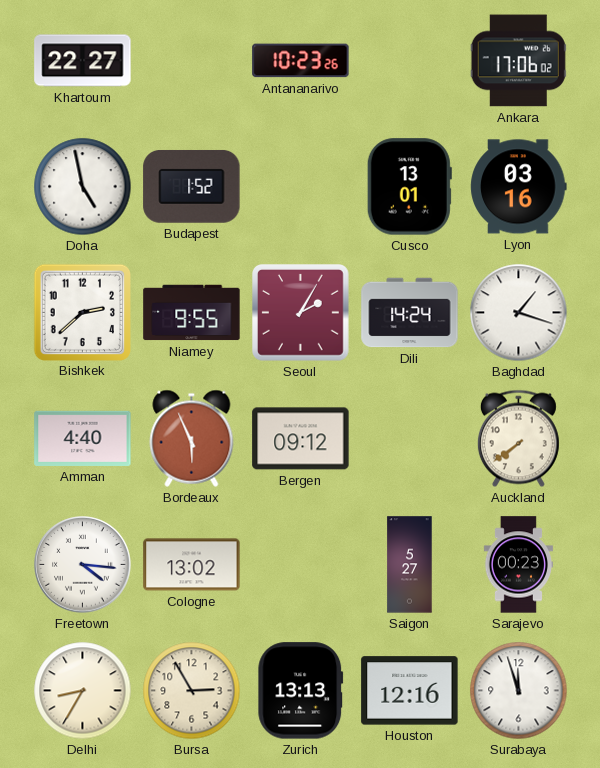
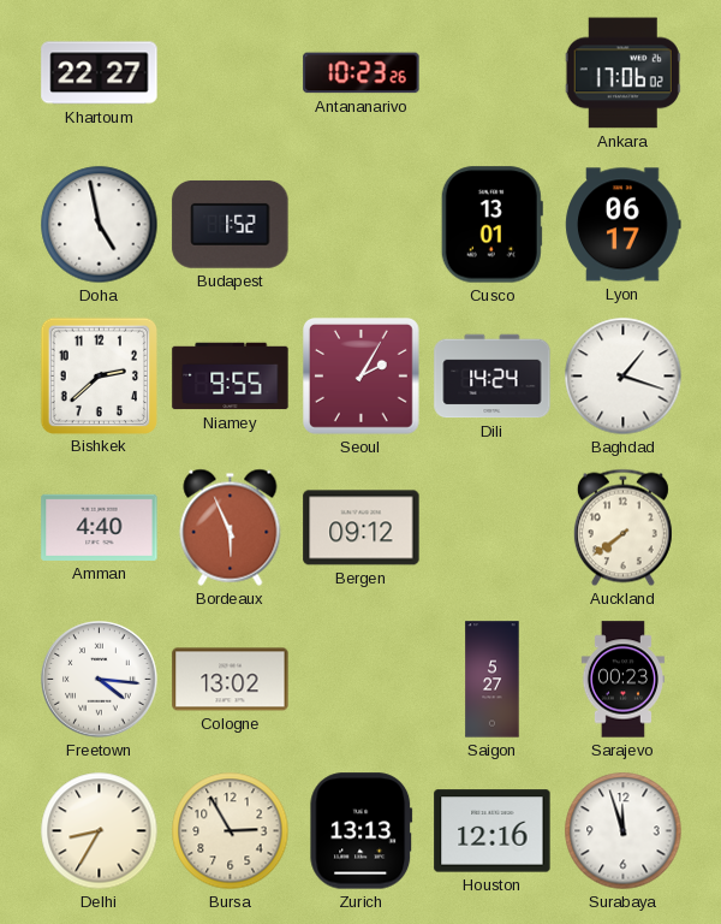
Lyon: 03:16 -> 06:17
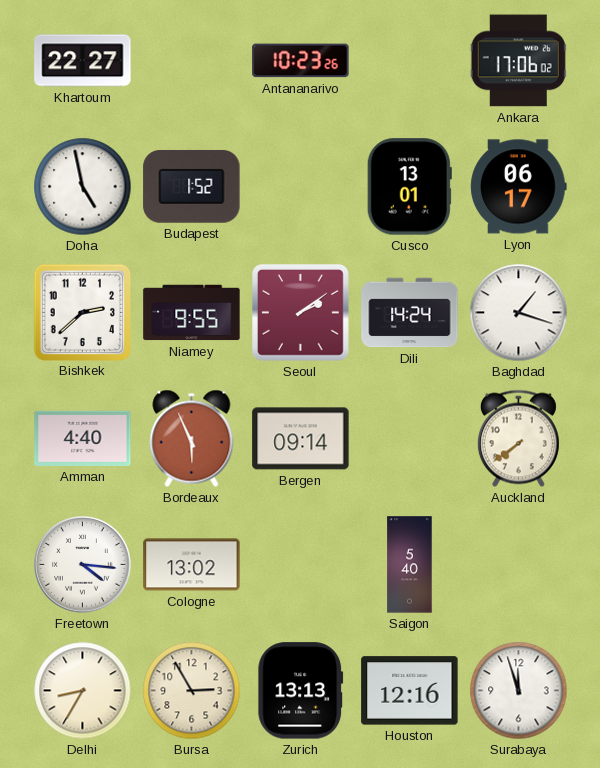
Seoul: 2:05 -> 2:09
Bergen: 09:12 -> 09:14
Saigon: 5:27 -> 5:40
Sarajevo: 00:23 -> none
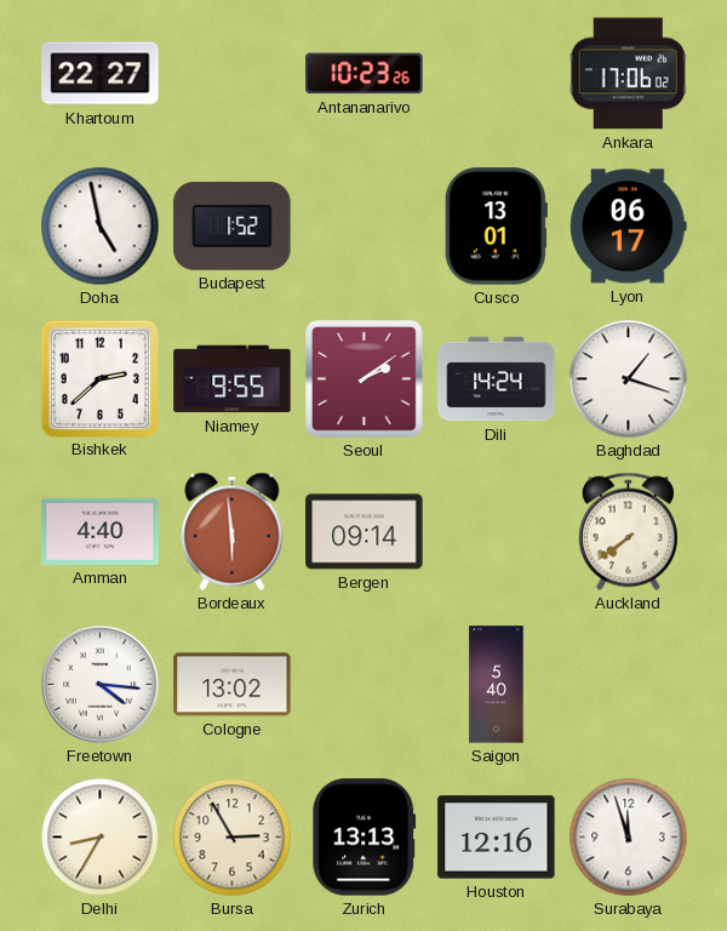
Bordeaux: 5:56 -> 5:59
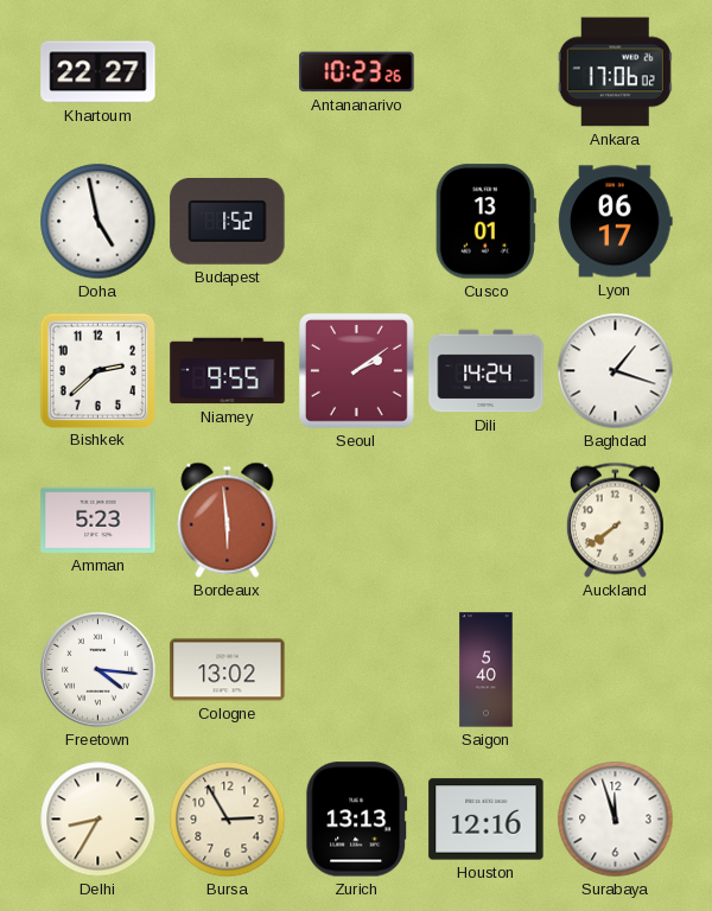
Amman: 4:40 -> 5:23
Bergen: 09:14 -> none
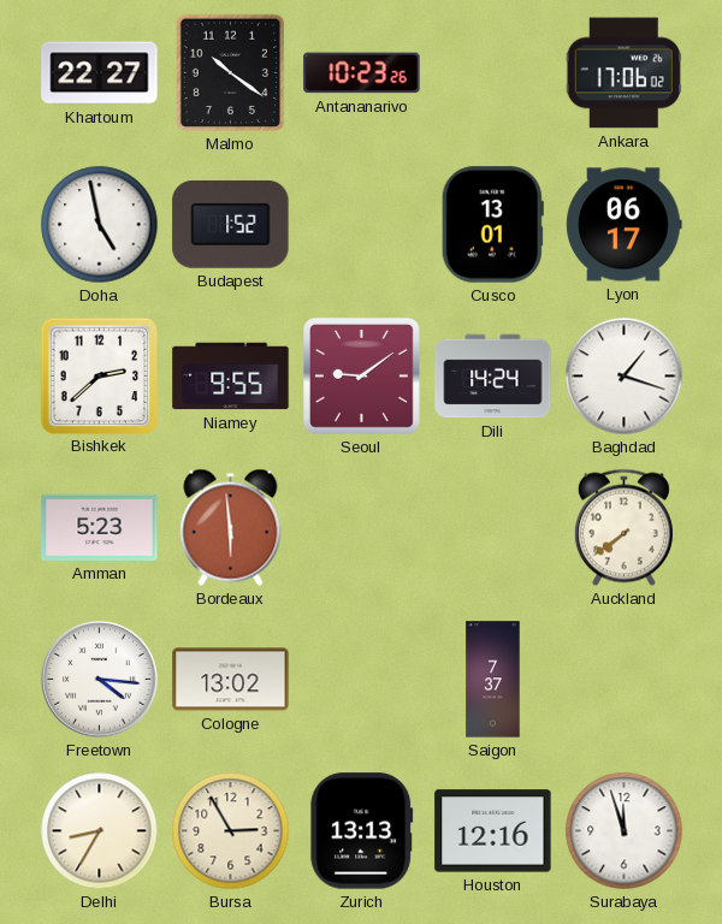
Malmo: none -> 10:21
Seoul: 2:09 -> 9:09
Saigon: 5:40 -> 7:37
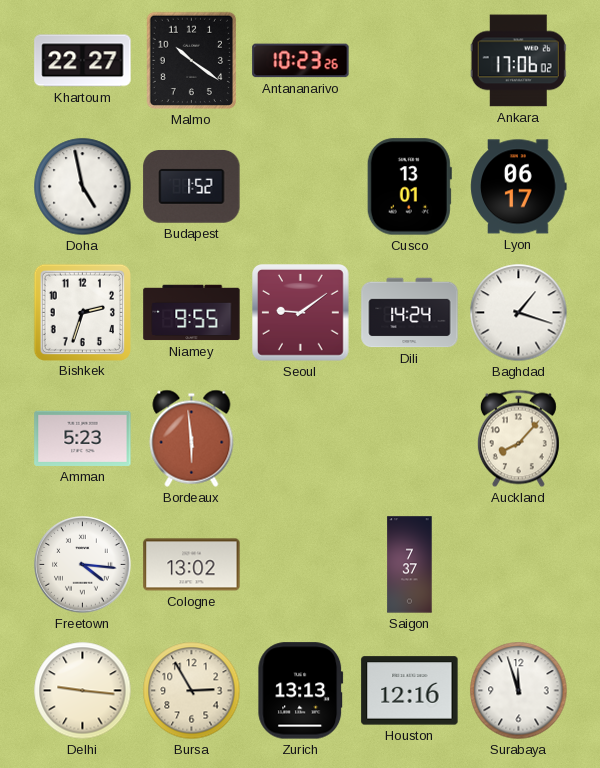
Bishkek: 2:38 -> 2:33
Auckland: 7:39 -> 8:07
Delhi: 8:35 -> 9:16
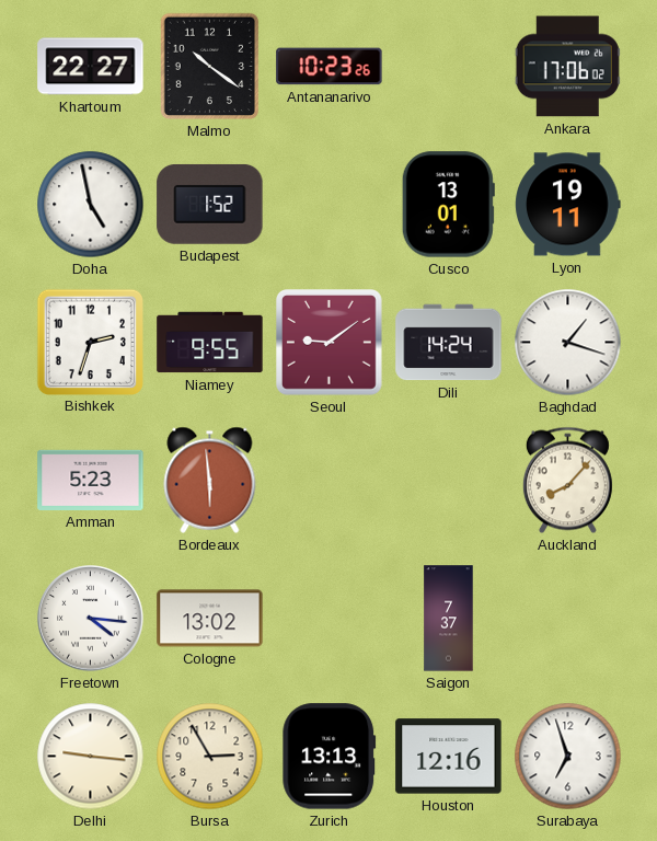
Lyon: 06:17 -> 19:11
Surabaya: 11:57 -> 6:57
